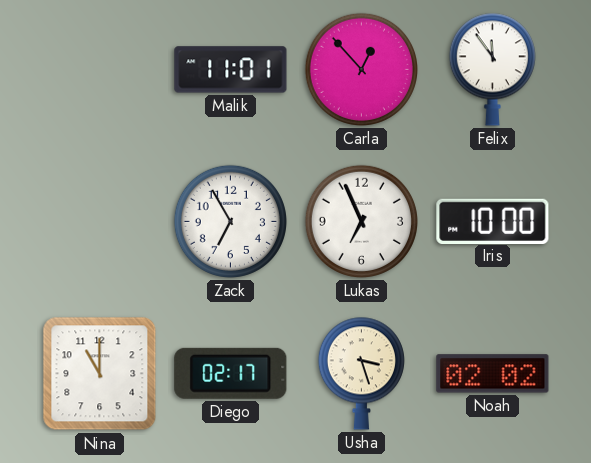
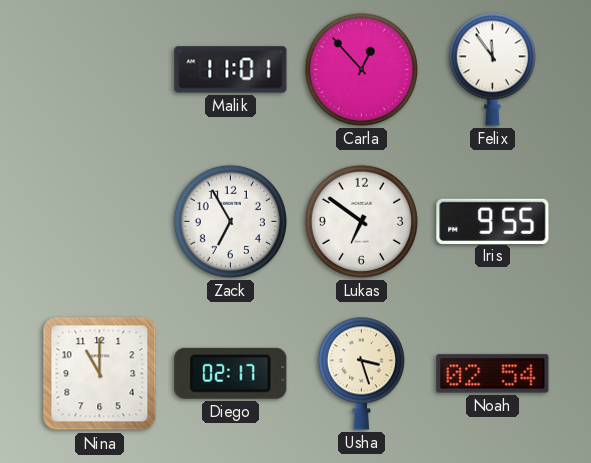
Lukas: 6:56 -> 6:51
Iris: 10:00 -> 9:55
Noah: 02:02 -> 02:54
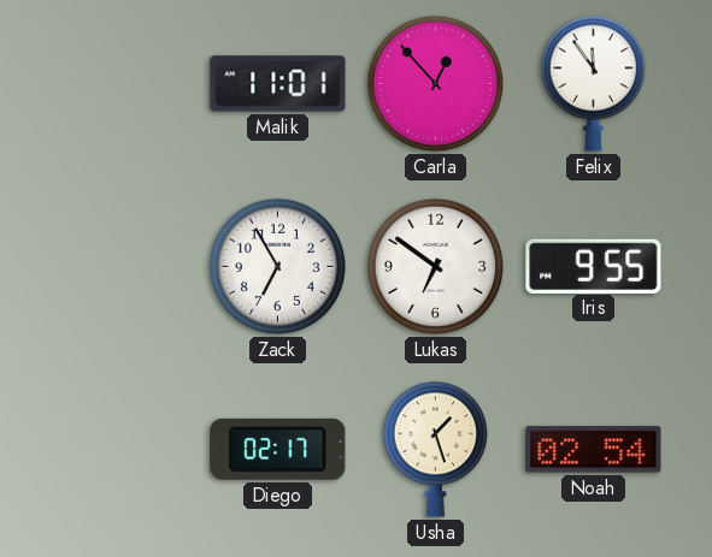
Nina: 11:00 -> none
Usha: 3:27 -> 1:27
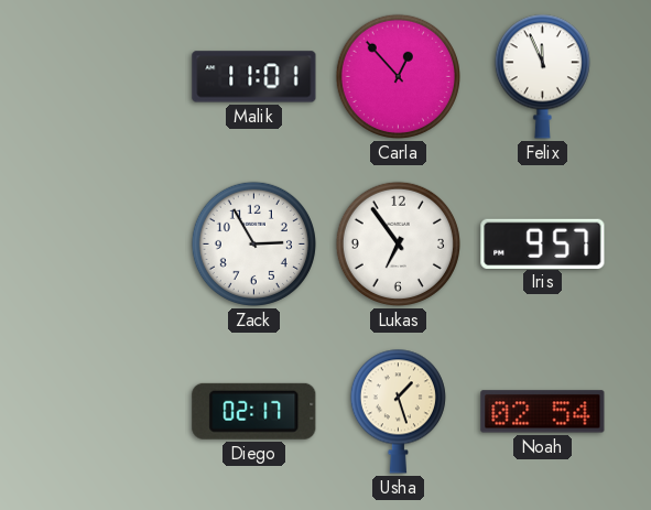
Felix: 11:54 -> 11:56
Zack: 6:55 -> 2:55
Lukas: 6:51 -> 6:54
Iris: 9:55 -> 9:57
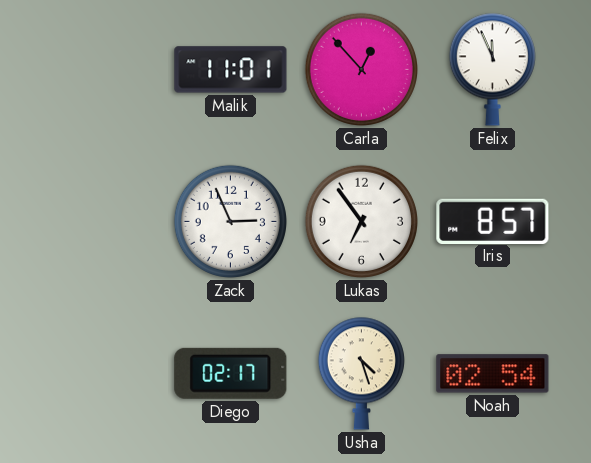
Zack: 2:55 -> 2:56
Iris: 9:57 -> 8:57
Usha: 1:27 -> 4:27
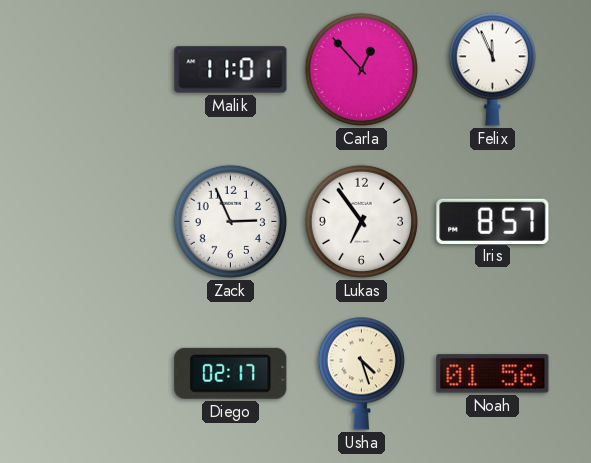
Noah: 02:54 -> 01:56
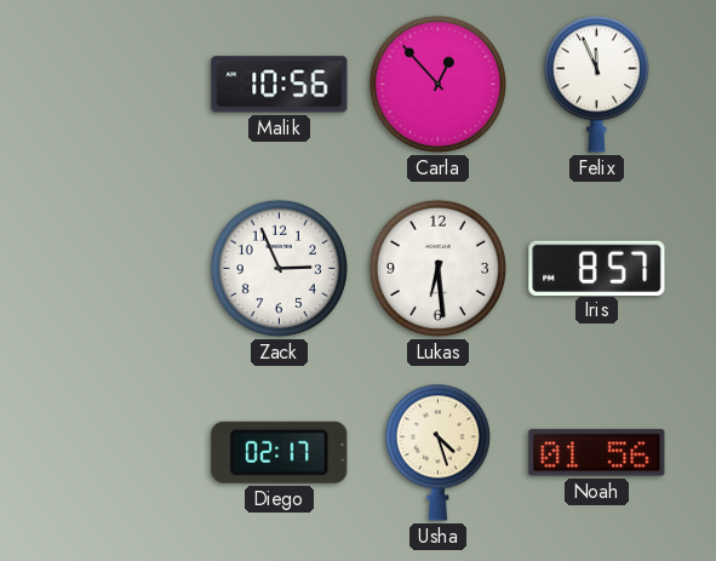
Malik: 11:01 -> 10:56
Lukas: 6:54 -> 6:29
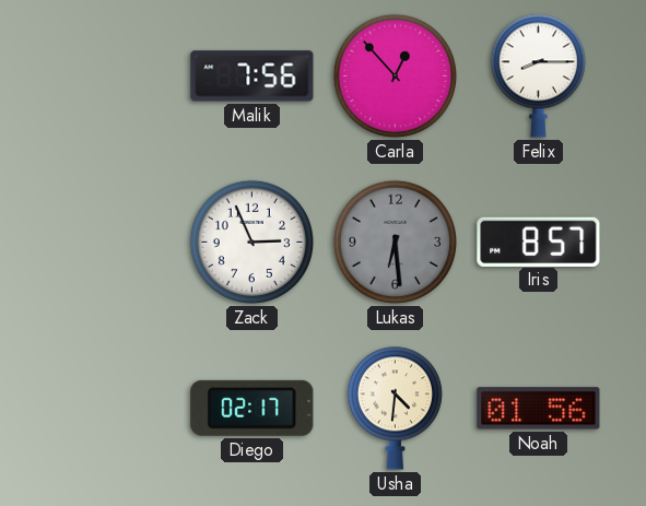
Malik: 10:56 -> 7:56
Felix: 11:56 -> 8:15
Lukas dial: white -> grey
Usha: 4:27 -> 4:31
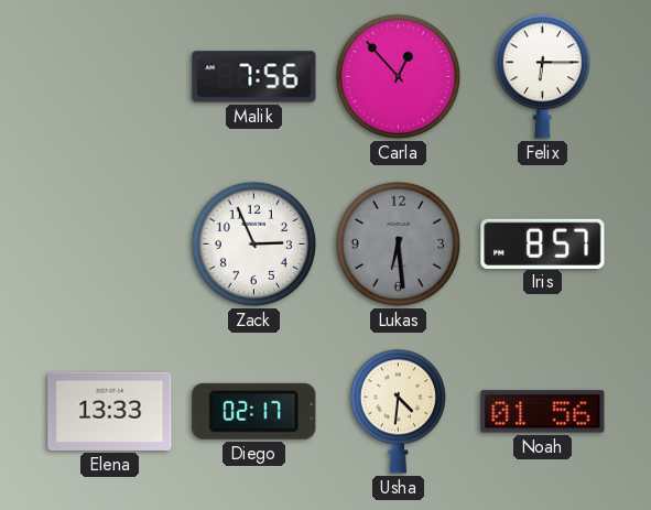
Felix: 8:15 -> 6:15
Elena: none -> 13:33
